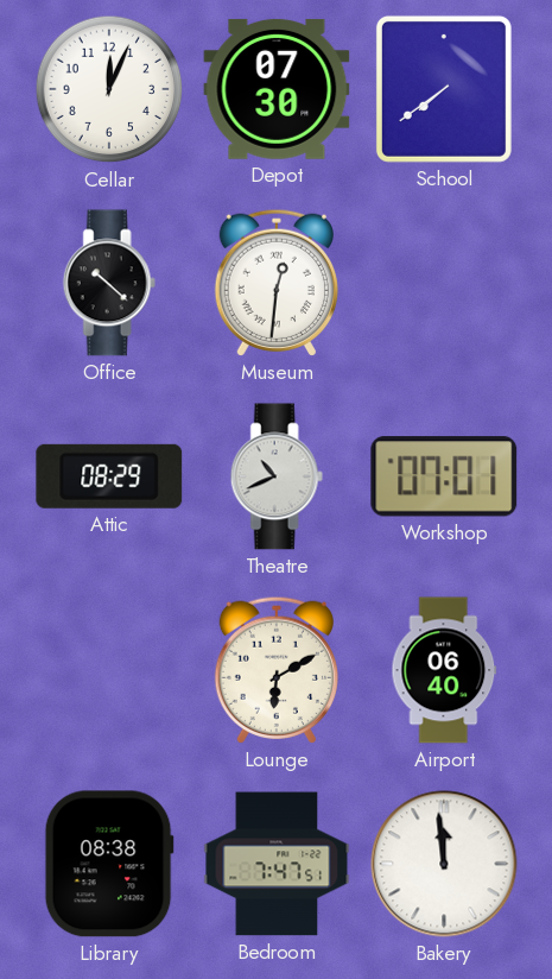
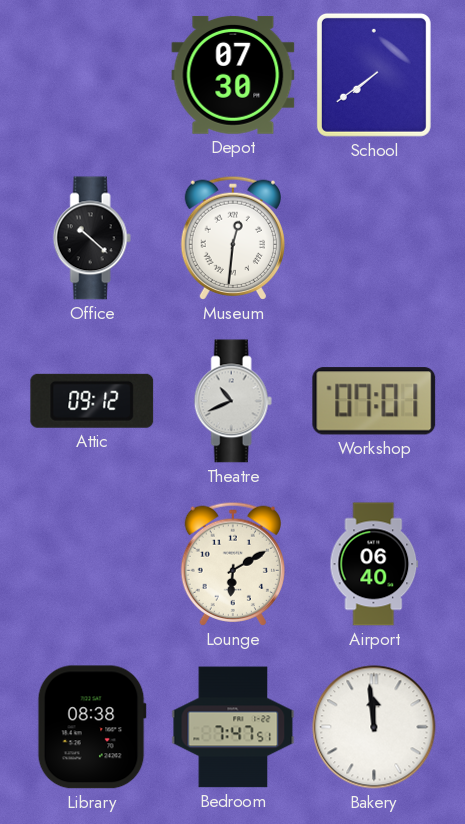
Cellar: 12:04 -> none
Attic: 08:29 -> 09:12
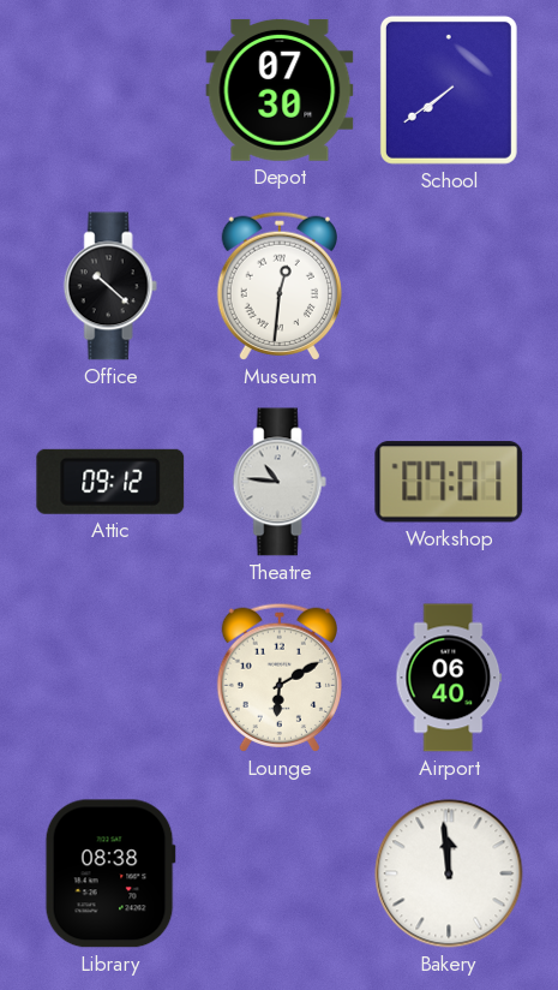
Theatre: 10:41 -> 10:46
Bedroom: 7:47 -> none
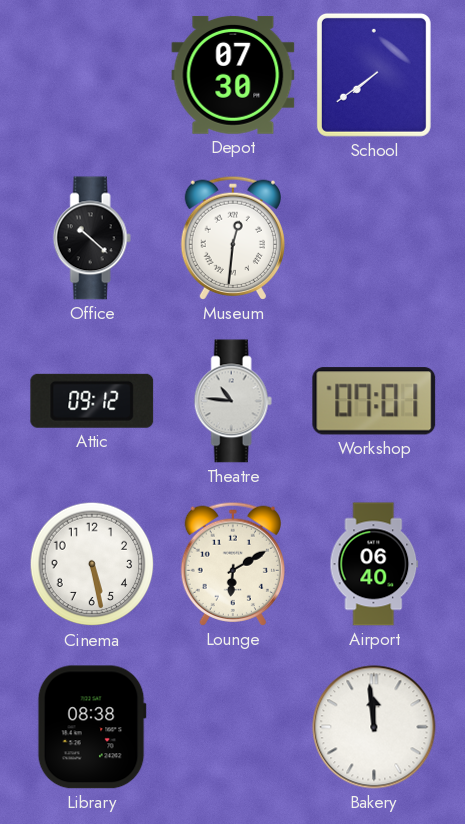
Cinema: none -> 5:28
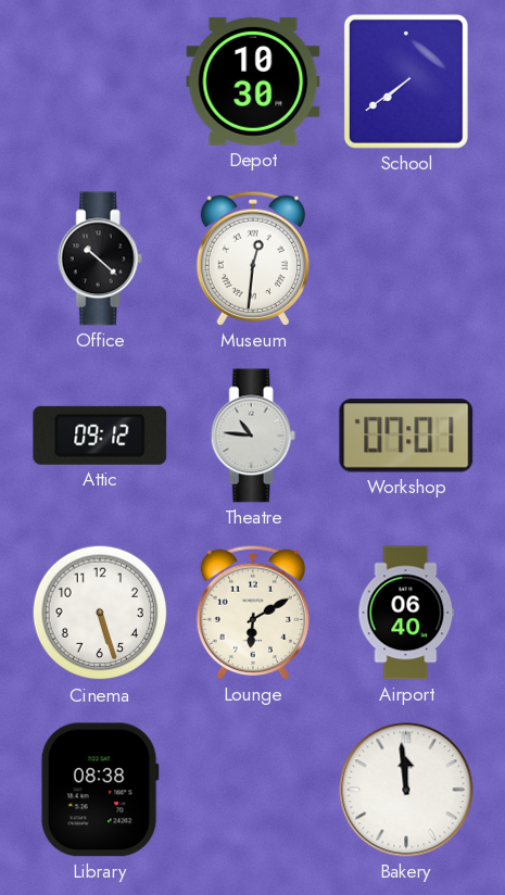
Depot: 07:30 -> 10:30
Cinema: 5:28 -> 5:27
